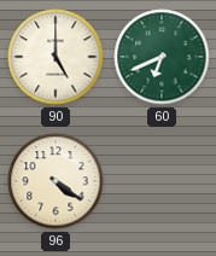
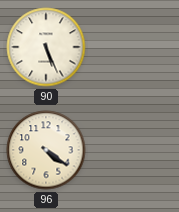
90: 5:00 -> 5:26
60: 6:41 -> none
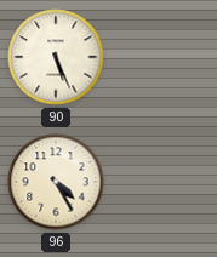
96: 4:21 -> 4:25
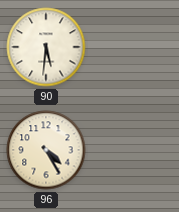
90: 5:26 -> 5:31
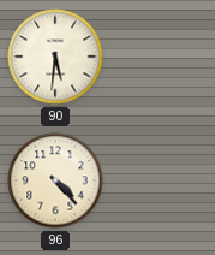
96: 4:25 -> 4:23
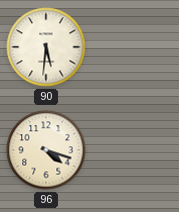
96: 4:23 -> 4:18
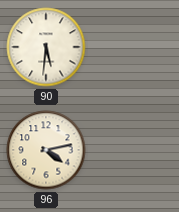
96: 4:18 -> 4:13
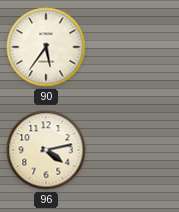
90: 5:31 -> 5:36
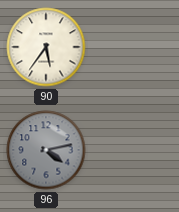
96 dial: cream -> grey
